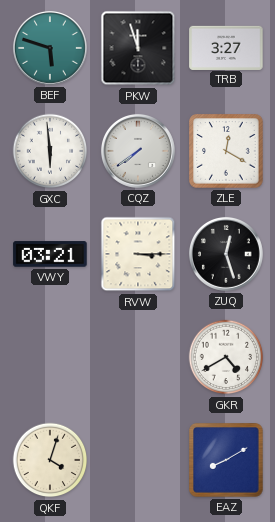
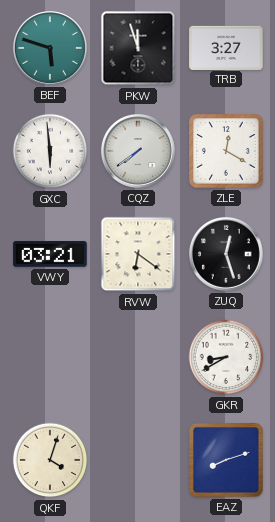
RVW: 3:15 -> 6:21
GKR: 4:40 -> 8:40
EAZ: 8:10 -> 8:12
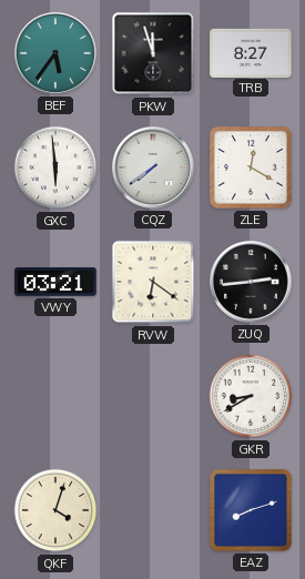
BEF: 5:48 -> 5:36
TRB: 3:27 -> 8:27
ZUQ: 12:27 -> 2:44
